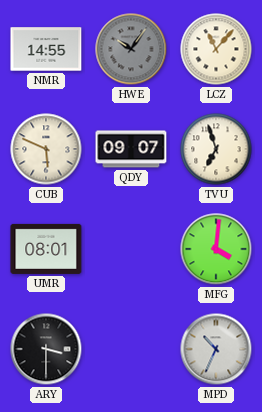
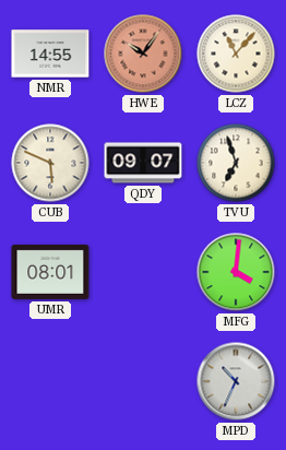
HWE dial: grey -> salmon
ARY: 3:30 -> none
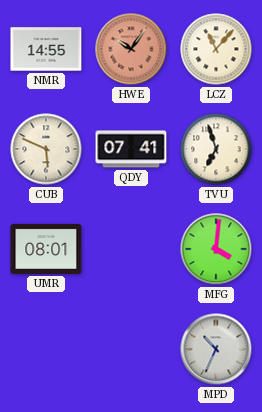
QDY: 09:07 -> 07:41
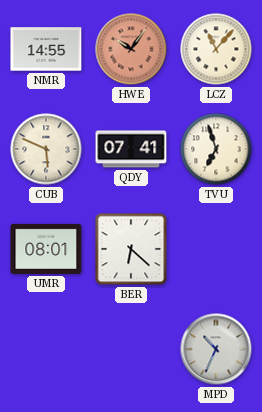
BER: none -> 6:22
MFG: 4:01 -> none
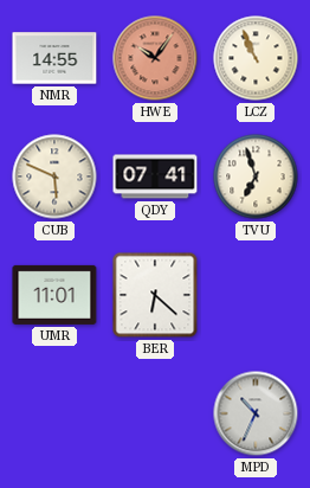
LCZ: 11:07 -> 10:56
UMR: 08:01 -> 11:01
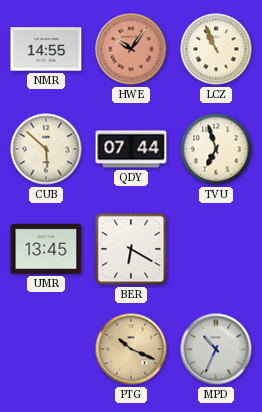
CUB: 5:49 -> 5:52
QDY: 07:41 -> 07:44
UMR: 11:01 -> 13:45
BER: 6:22 -> 6:20
PTG: none -> 10:19
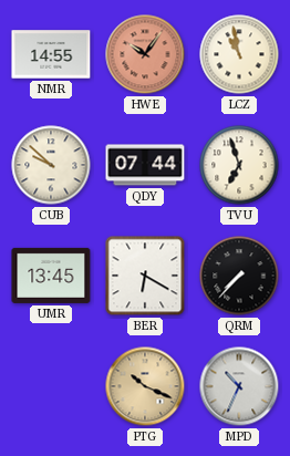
LCZ: 10:56 -> 10:58
CUB: 5:52 -> 9:52
QRM: none -> 7:37
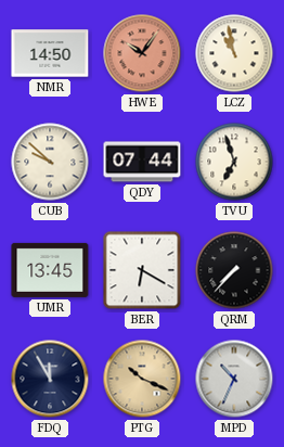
NMR: 14:55 -> 14:50
FDQ: none -> 11:55
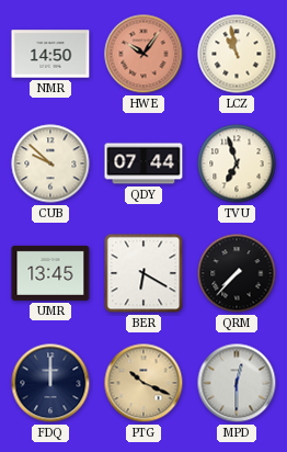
FDQ: 11:55 -> 12:00
MPD: 10:34 -> 12:30
